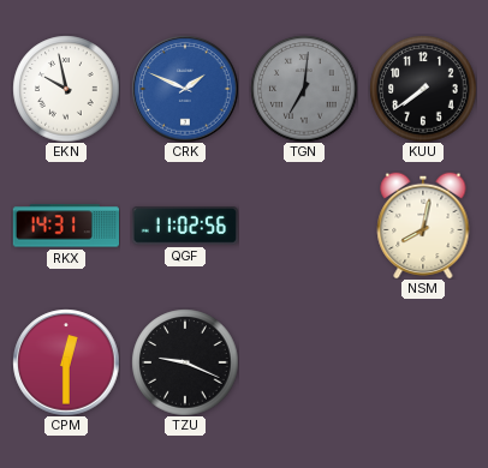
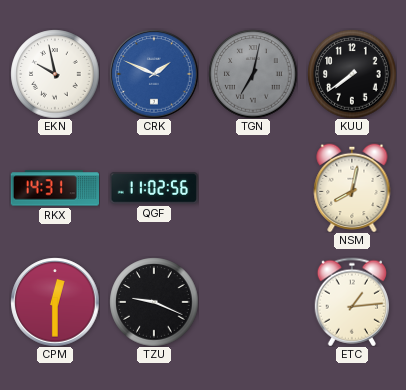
TGN: 7:01 -> 7:02
ETC: none -> 1:14
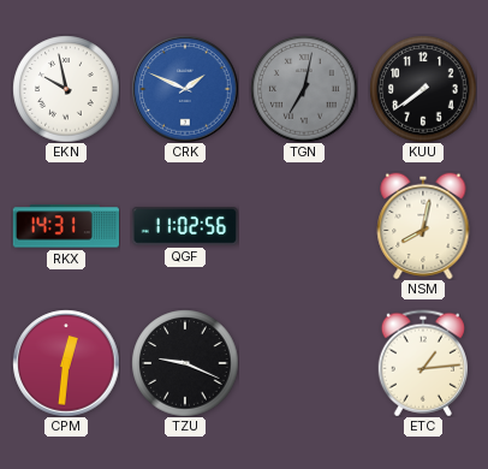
CPM: 12:30 -> 12:31
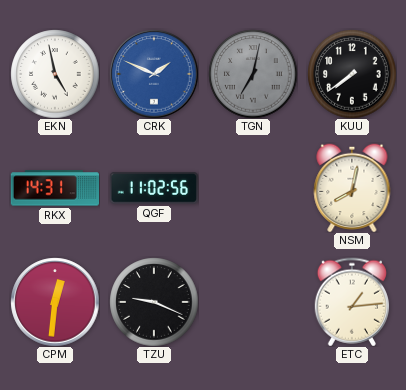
EKN: 9:58 -> 4:58
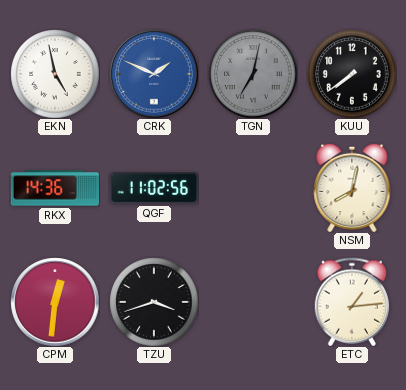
RKX: 14:31 -> 14:36
TZU: 9:19 -> 3:42
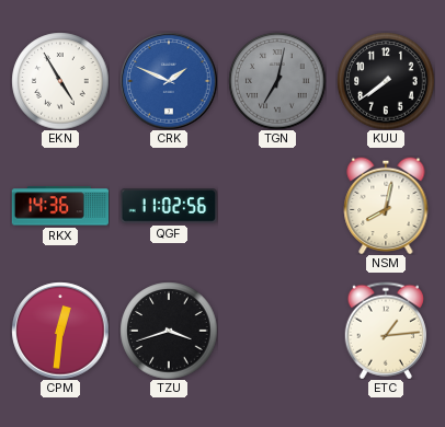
EKN: 4:58 -> 4:55
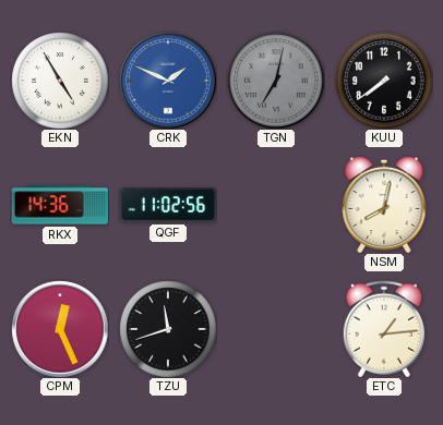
CPM: 12:31 -> 12:26
TZU: 3:42 -> 11:42
